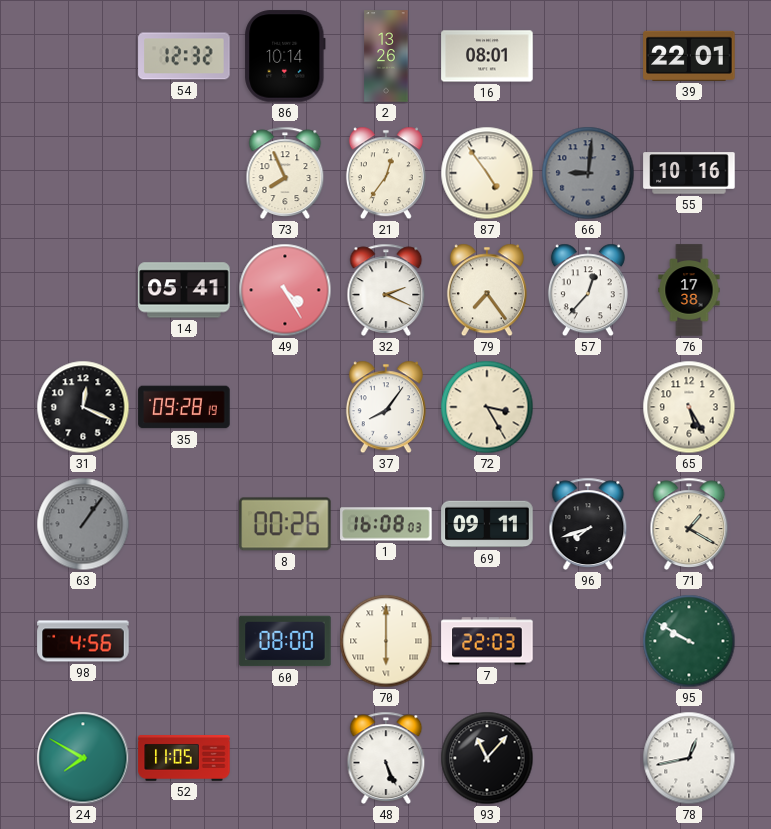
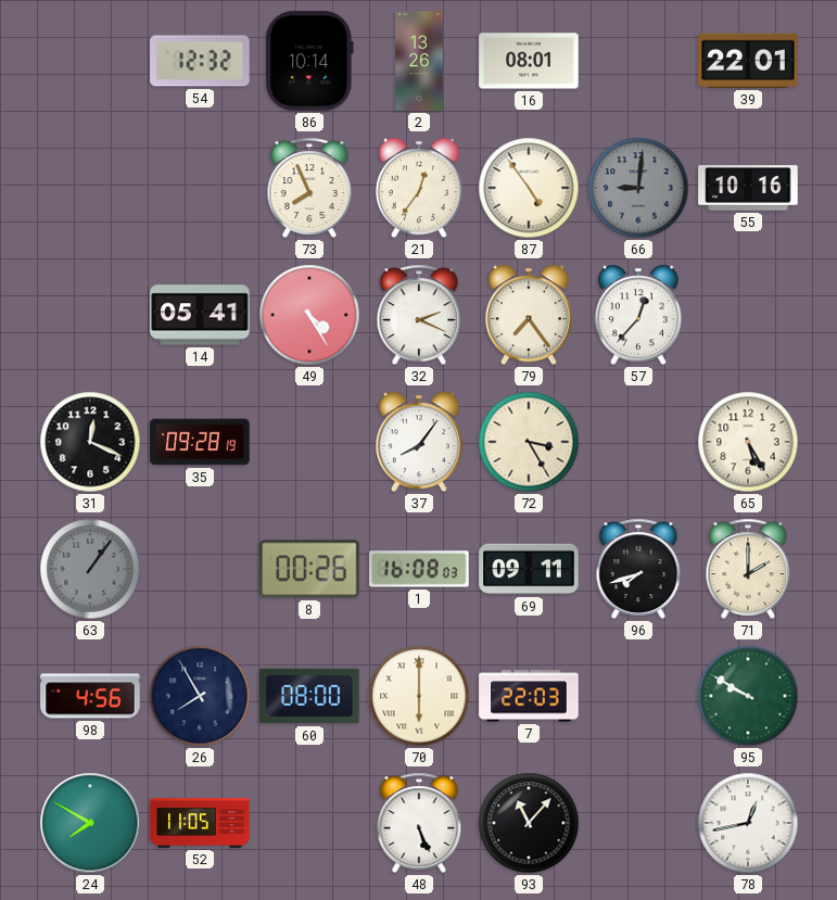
76: 17:38 -> none
71: 1:20 -> 2:00
26: none -> 7:55
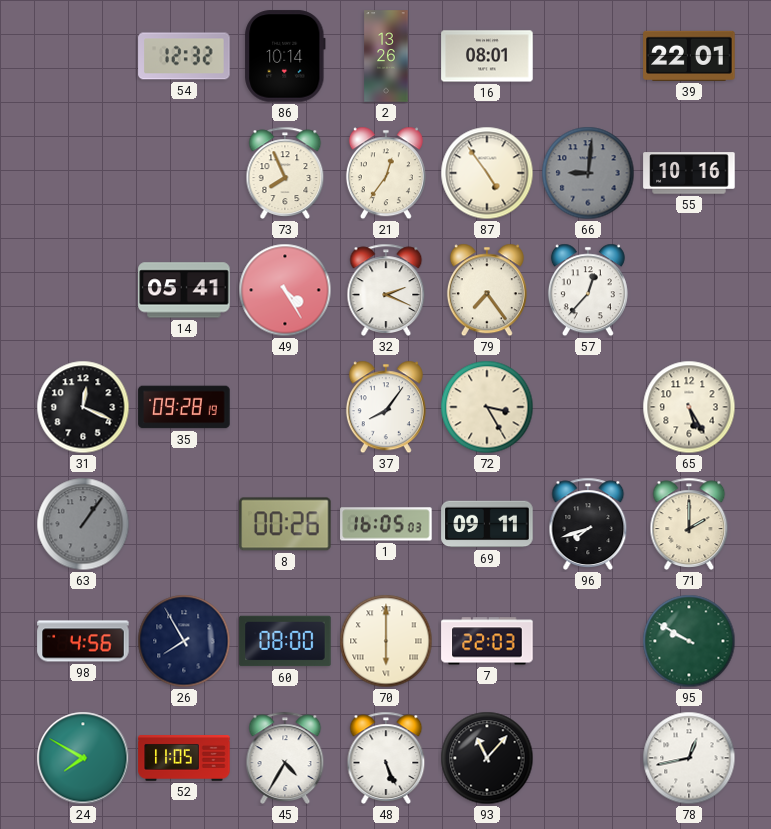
1: 16:08 -> 16:05
45: none -> 4:35
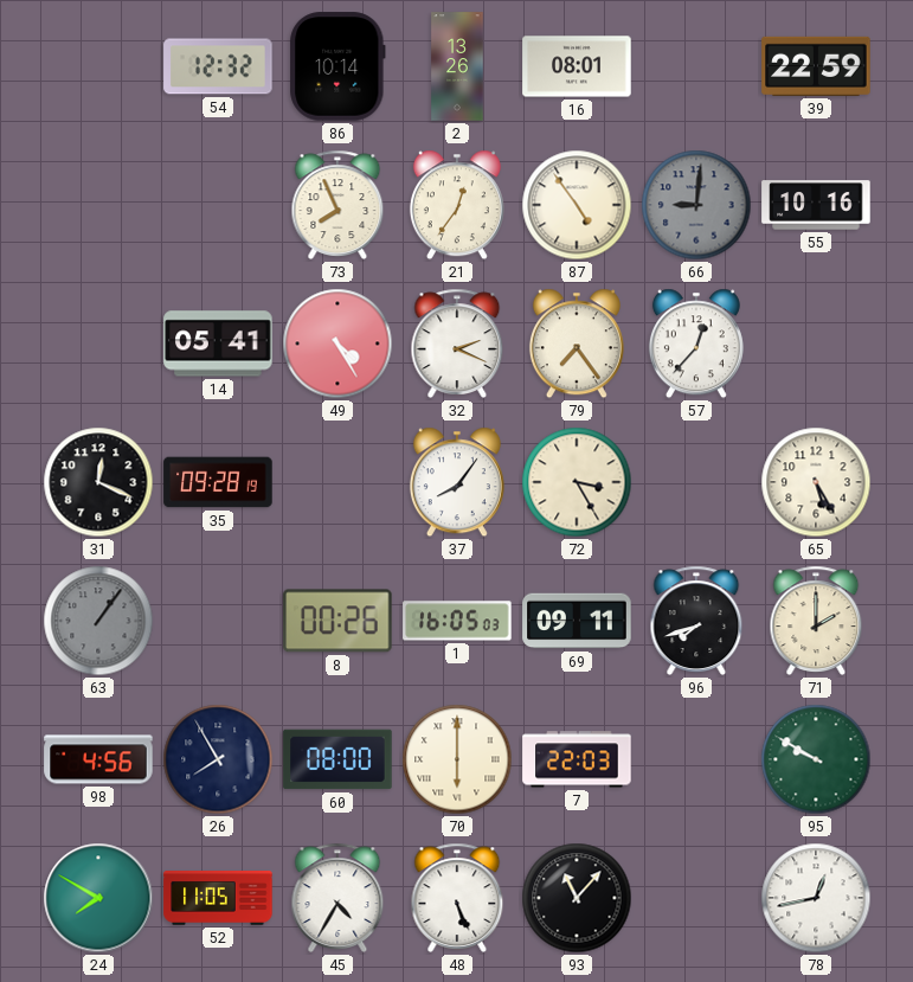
39: 22:01 -> 22:59
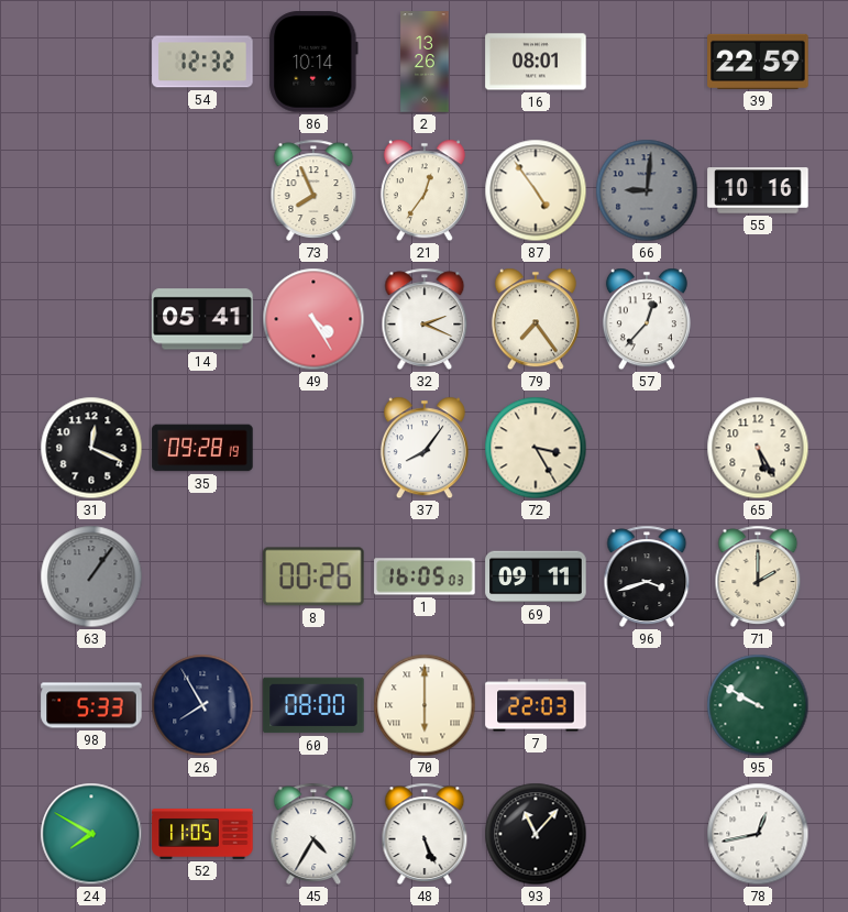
96: 7:42 -> 3:42
98: 4:56 -> 5:33
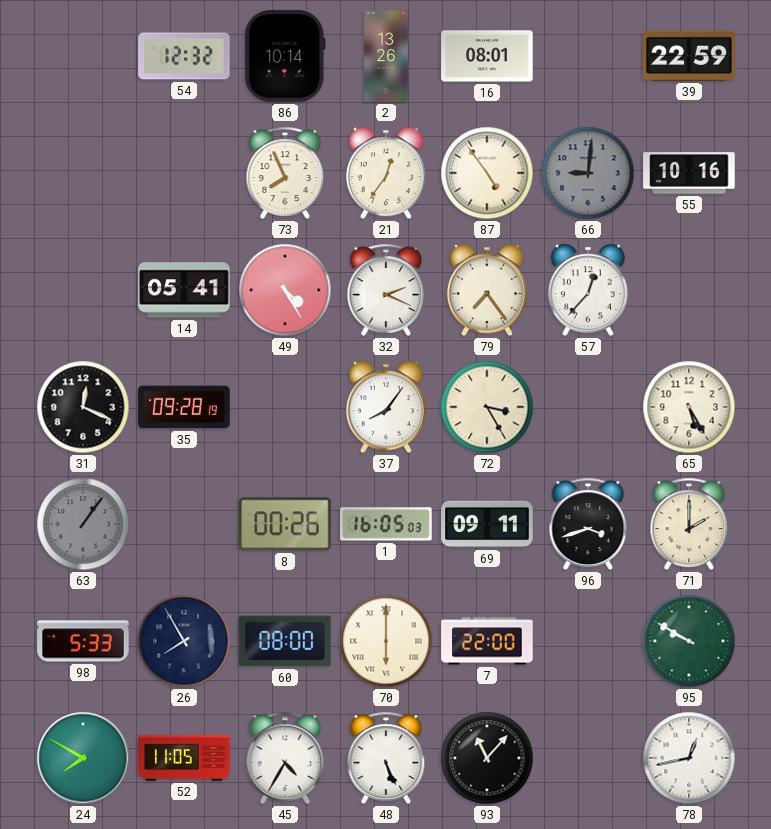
7: 22:03 -> 22:00
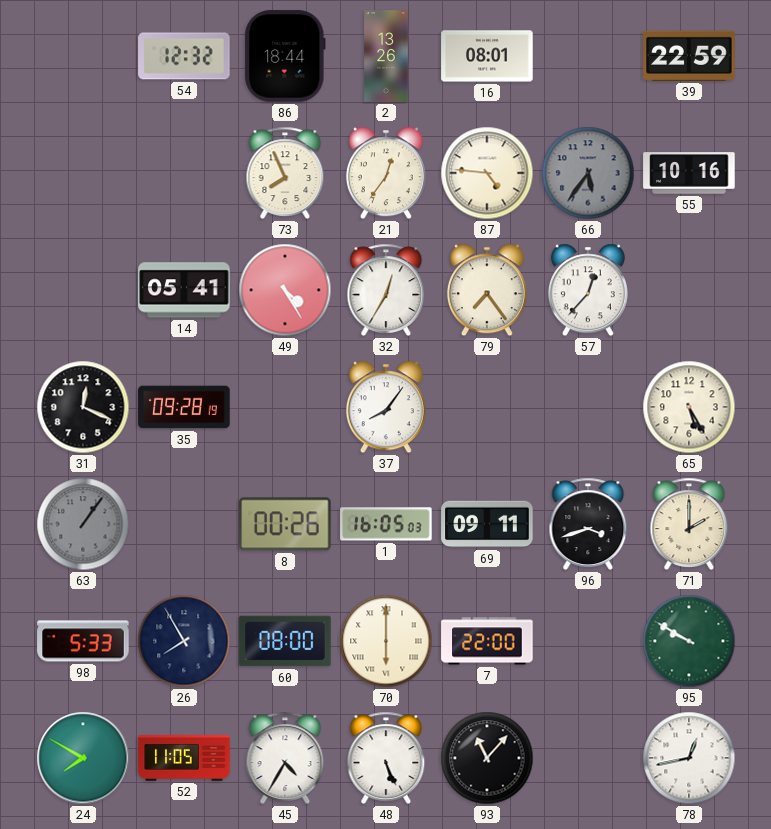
86: 10:14 -> 18:44
87: 4:54 -> 4:46
66: 9:01 -> 5:36
32: 2:19 -> 12:35
72: 3:25 -> none
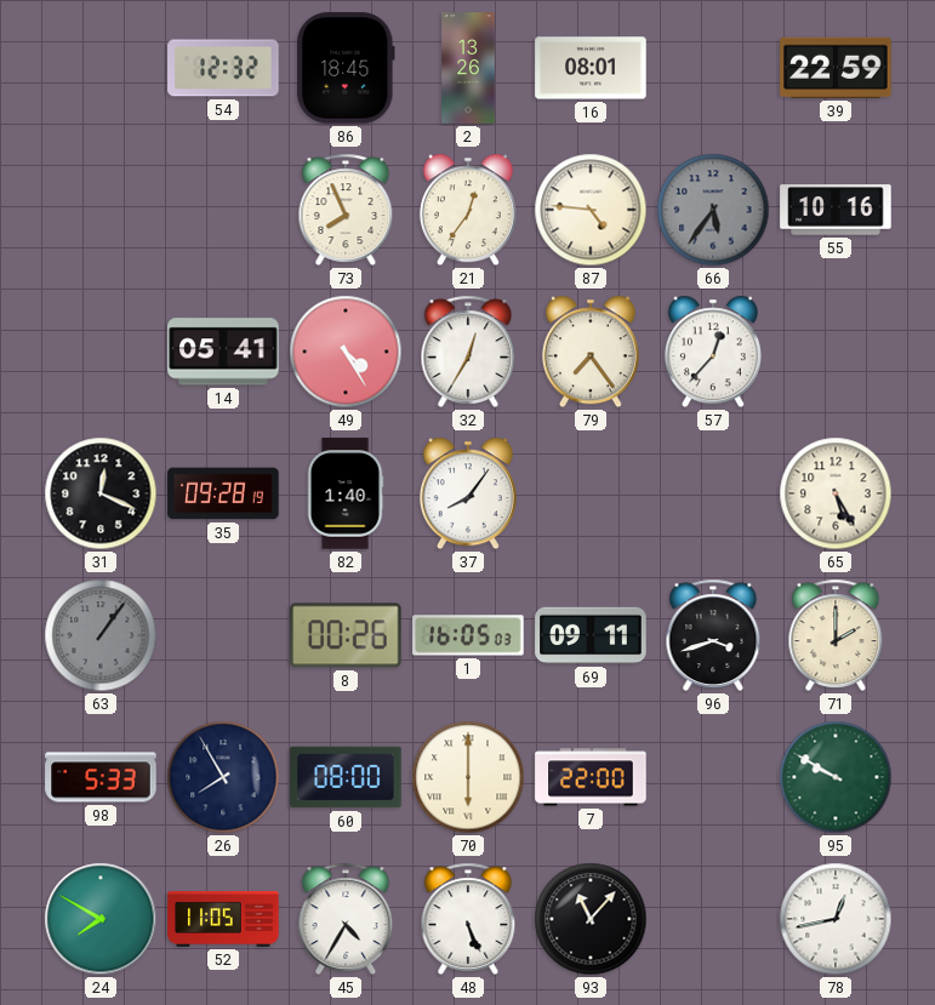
86: 18:44 -> 18:45
82: none -> 1:40
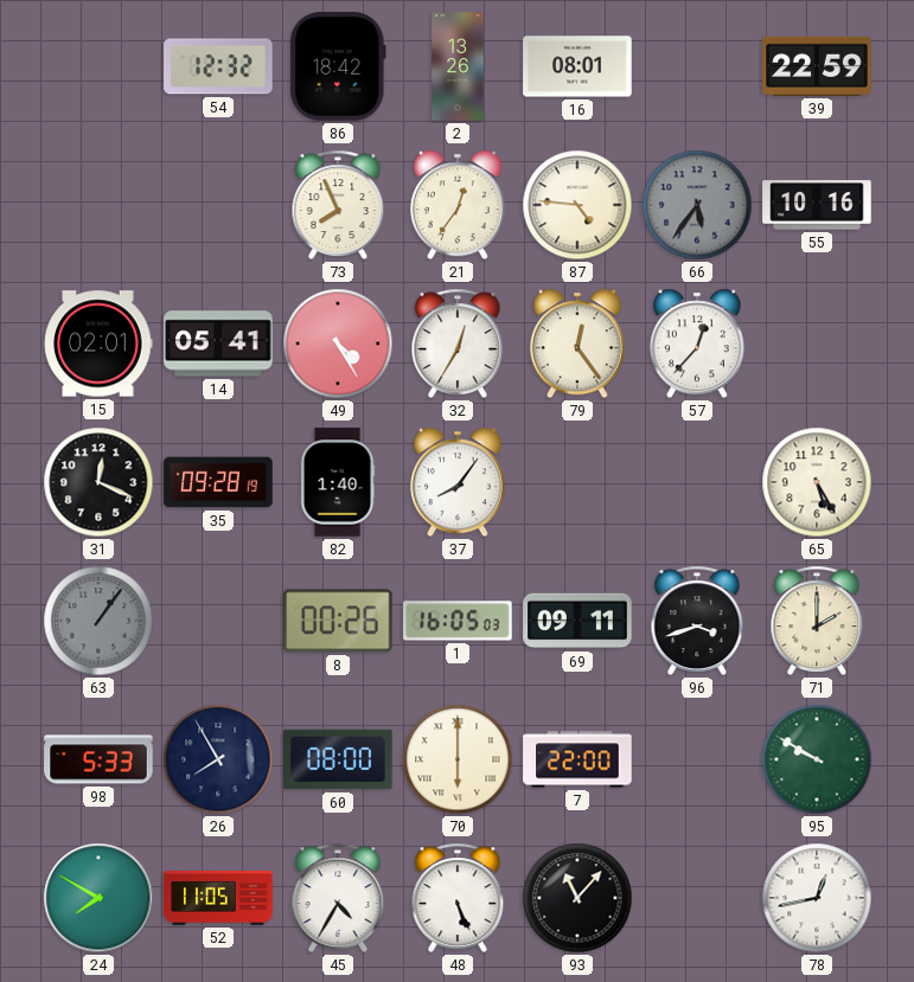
86: 18:45 -> 18:42
15: none -> 02:01
79: 7:24 -> 12:24
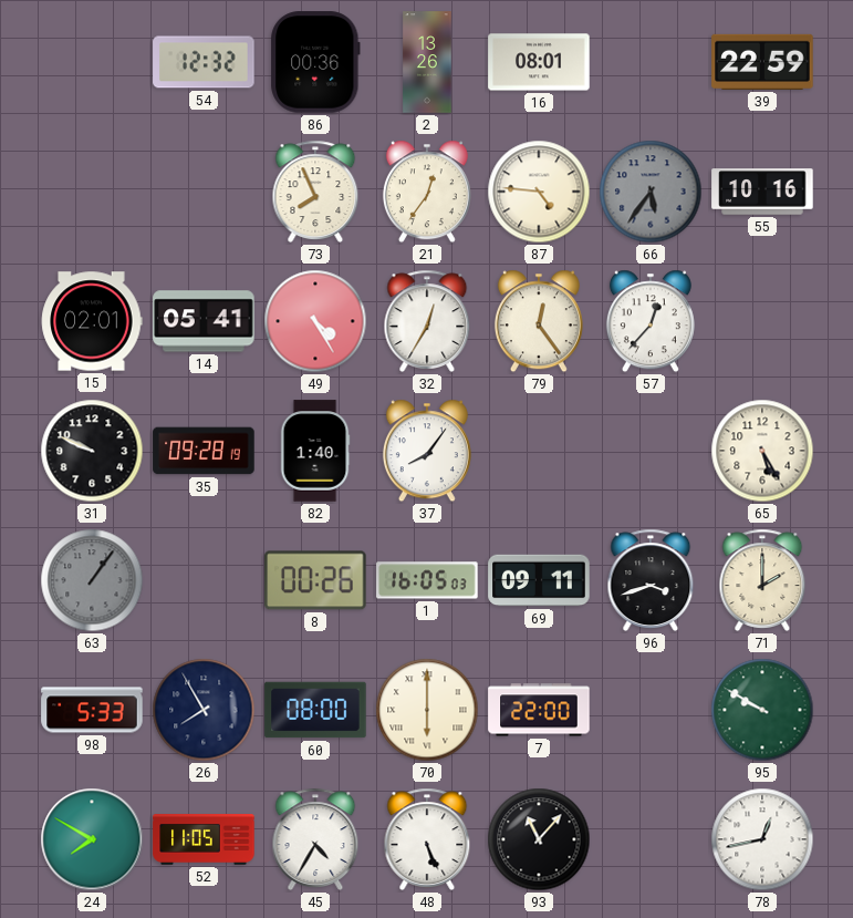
86: 18:42 -> 00:36
31: 12:19 -> 9:49
